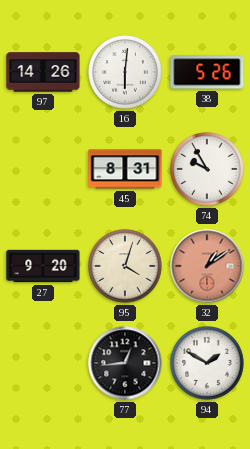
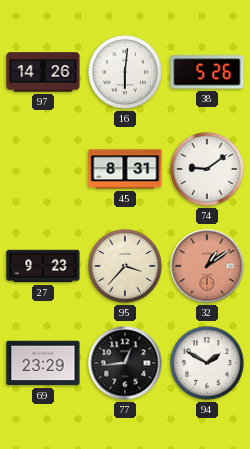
74: 9:55 -> 9:09
27: 9:20 -> 9:23
95: 4:03 -> 3:37
69: none -> 23:29
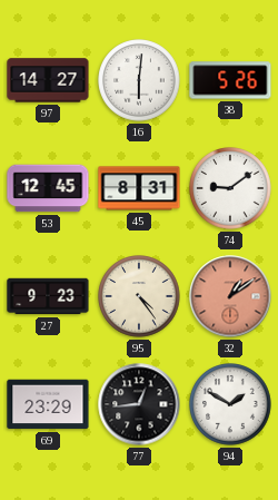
97: 14:26 -> 14:27
53: none -> 12:45
95: 3:37 -> 4:24
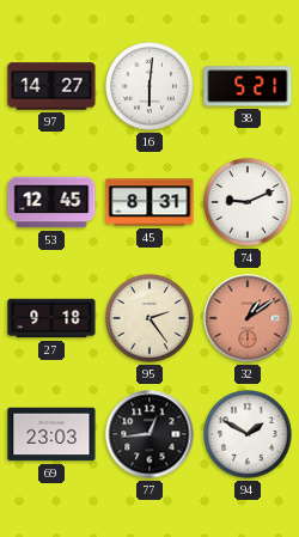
38: 5:26 -> 5:21
74: 9:09 -> 9:11
27: 9:23 -> 9:18
95: 4:24 -> 2:24
69: 23:29 -> 23:03
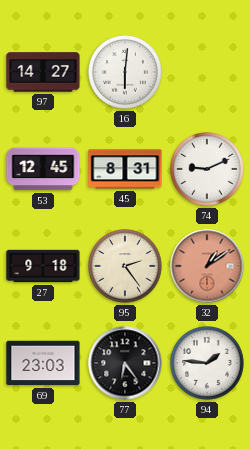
38: 5:21 -> none
77: 12:44 -> 6:24
94: 1:50 -> 1:46
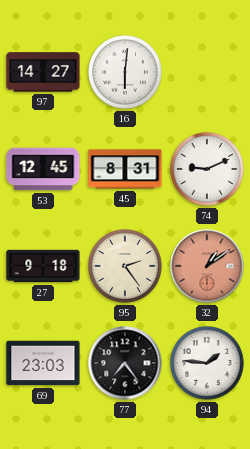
77: 6:24 -> 7:24
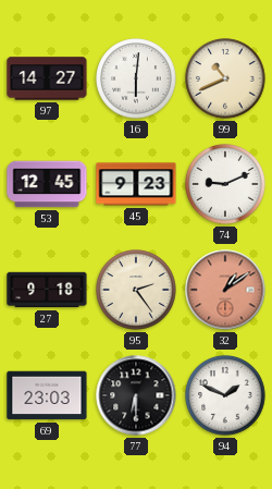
99: none -> 10:41
45: 8:31 -> 9:23
77: 7:24 -> 6:30
94: 1:46 -> 1:49
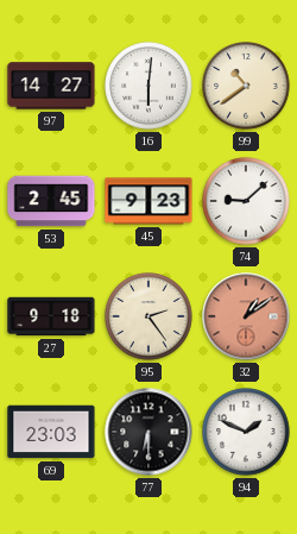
99: 10:41 -> 10:39
53: 12:45 -> 2:45
74: 9:11 -> 9:08
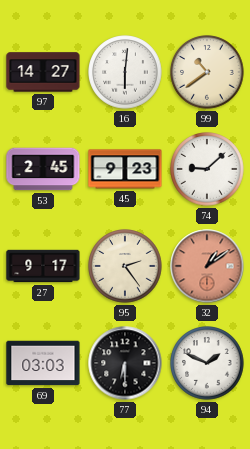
27: 9:18 -> 9:17
69: 23:03 -> 03:03
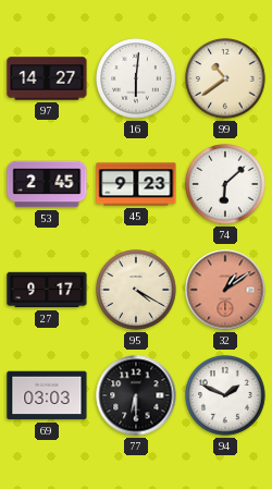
74: 9:08 -> 6:08
95: 2:24 -> 4:20
